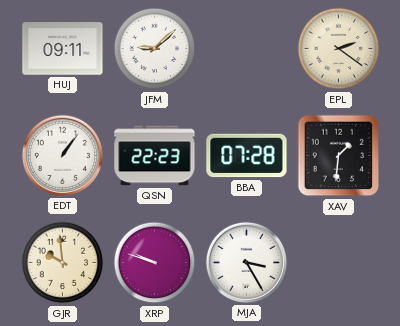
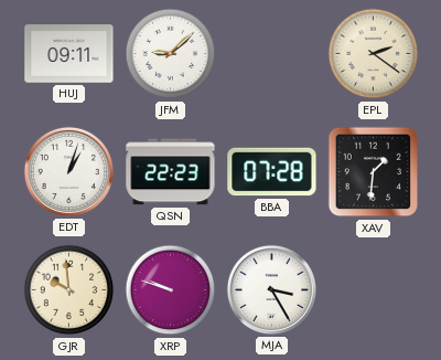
EDT: 1:06 -> 1:03
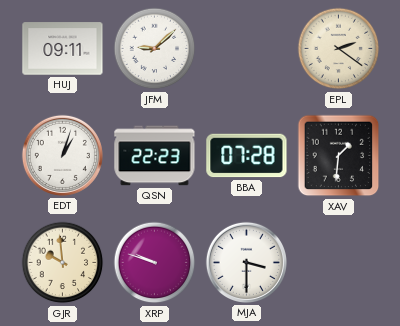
MJA: 3:25 -> 3:30
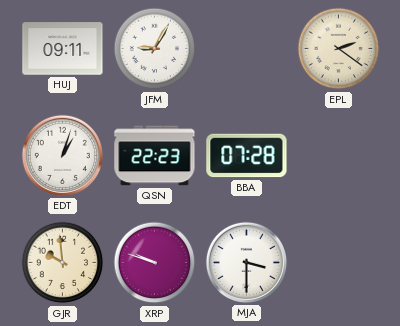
JFM: 9:08 -> 9:05
XAV: 1:31 -> none
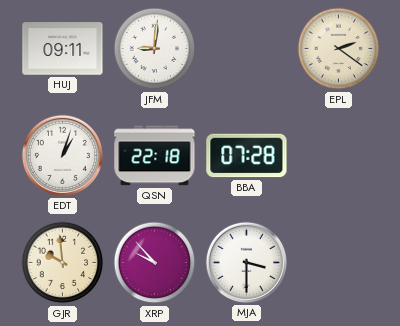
JFM: 9:05 -> 9:01
QSN: 22:23 -> 22:18
XRP: 9:48 -> 9:53
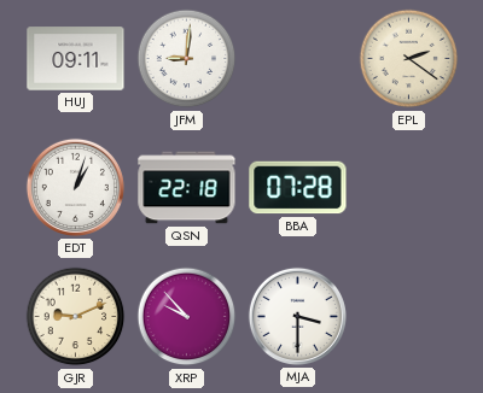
GJR: 9:59 -> 9:11
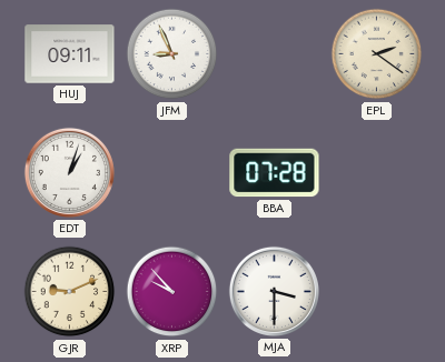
JFM: 9:01 -> 8:56
QSN: 22:18 -> none
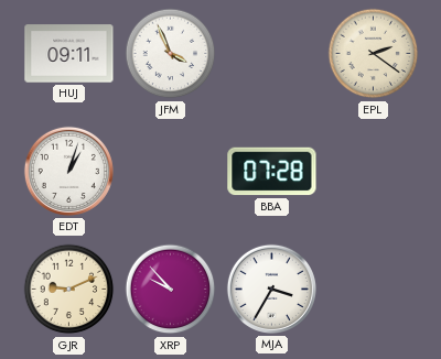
JFM: 8:56 -> 3:56
MJA: 3:30 -> 3:35
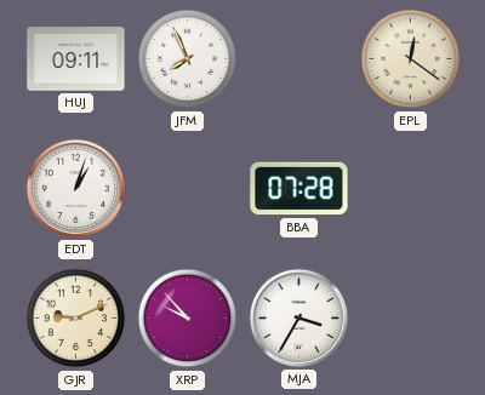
JFM: 3:56 -> 7:56
EPL: 2:21 -> 12:21
